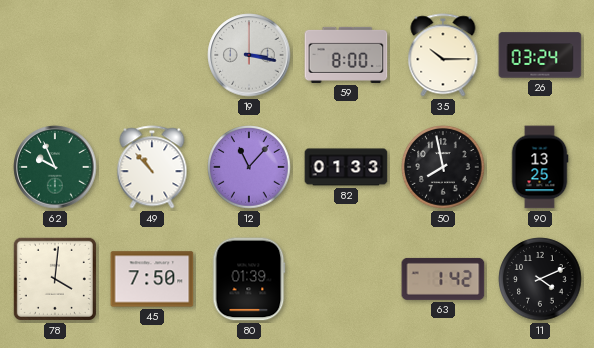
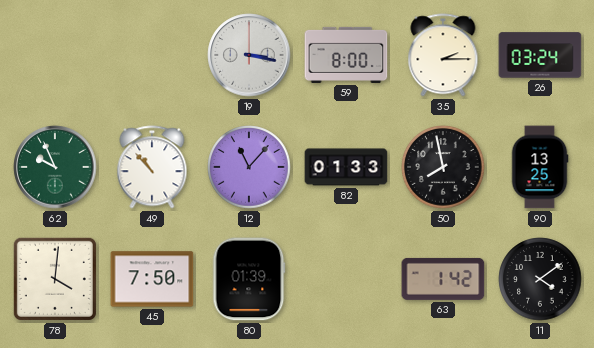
35: 10:15 -> 2:15
11: 4:11 -> 4:09
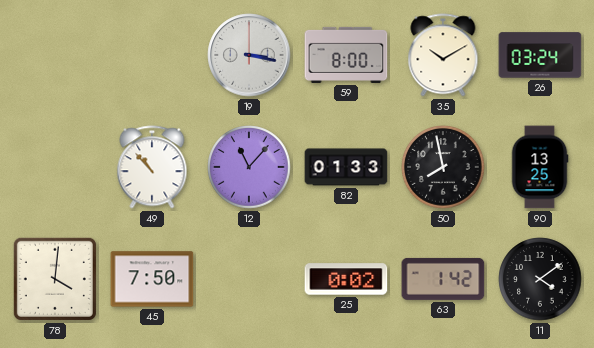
35: 2:15 -> 10:10
62: 9:56 -> none
80: 01:39 -> none
25: none -> 0:02
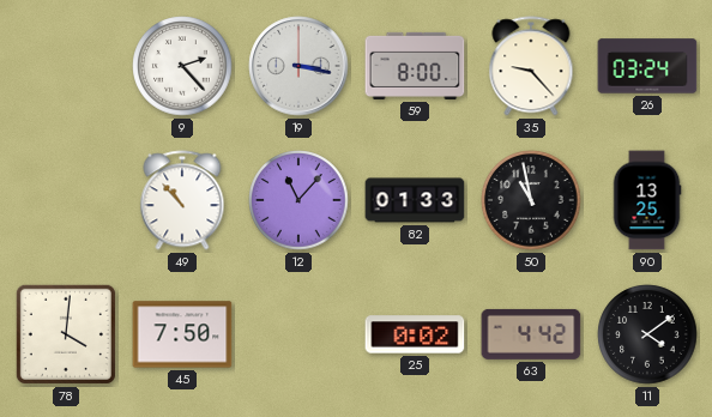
9: none -> 2:23
35: 10:10 -> 9:23
50: 7:58 -> 10:58
63: 1:42 -> 4:42
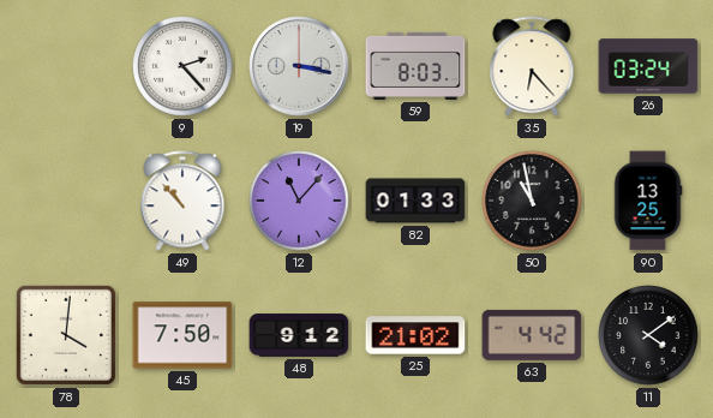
59: 8:00 -> 8:03
35: 9:23 -> 6:23
48: none -> 9:12
25: 0:02 -> 21:02
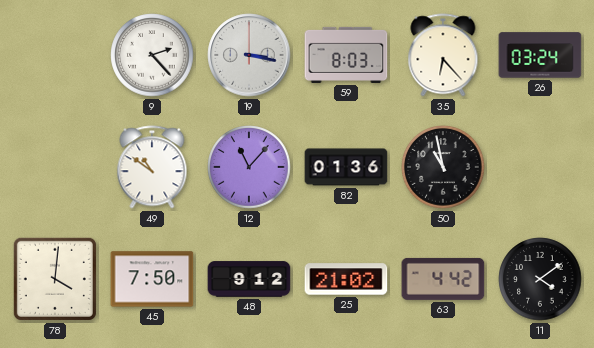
49: 10:53 -> 10:51
82: 01:33 -> 01:36
90: 13:25 -> none
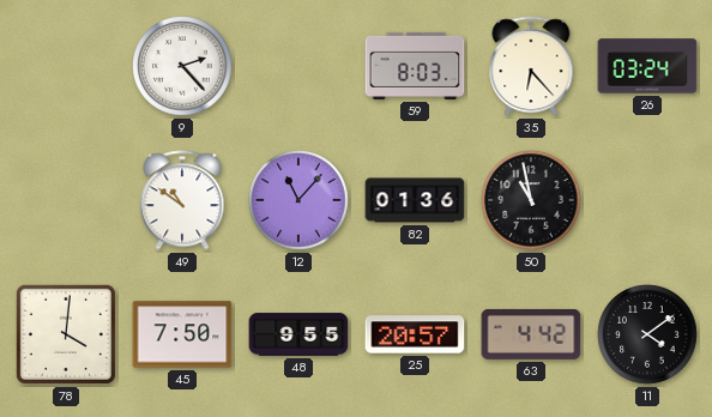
19: 3:17 -> none
48: 9:12 -> 9:55
25: 21:02 -> 20:57
